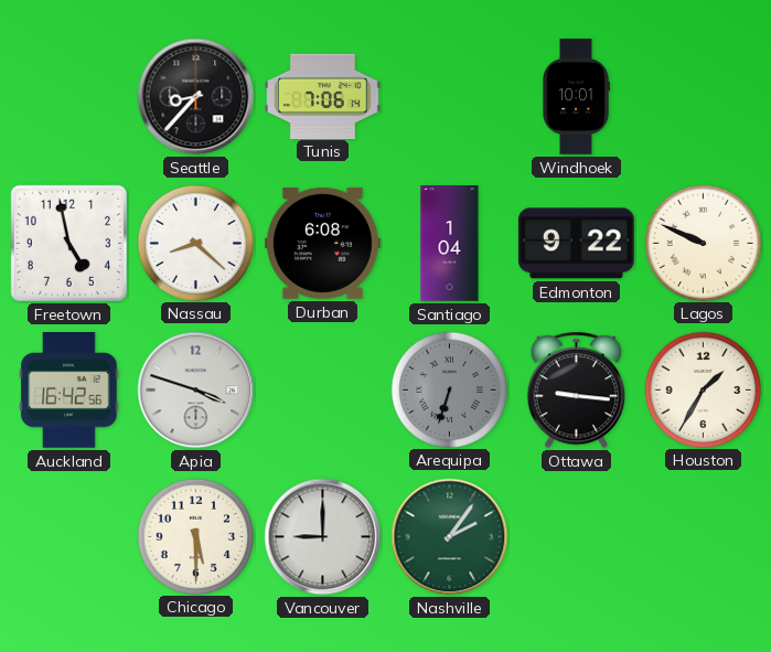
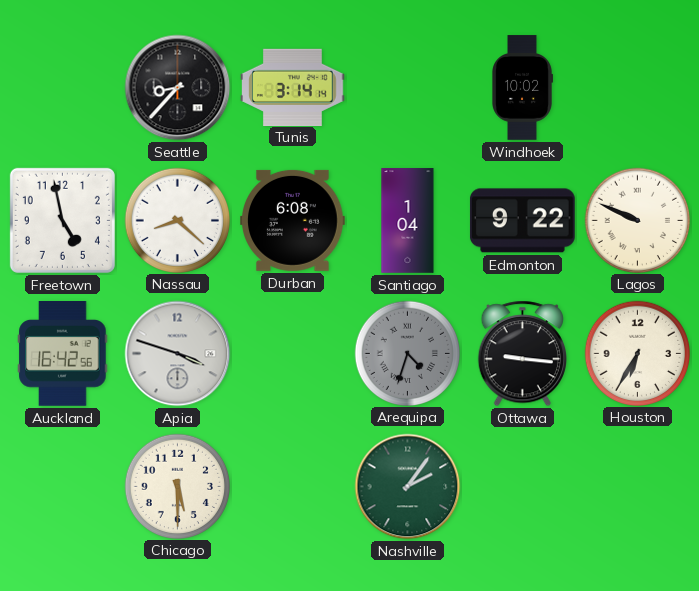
Tunis: 7:06 -> 3:14
Windhoek: 10:01 -> 10:02
Arequipa: 6:33 -> 4:33
Houston: 1:35 -> 6:35
Vancouver: 9:00 -> none
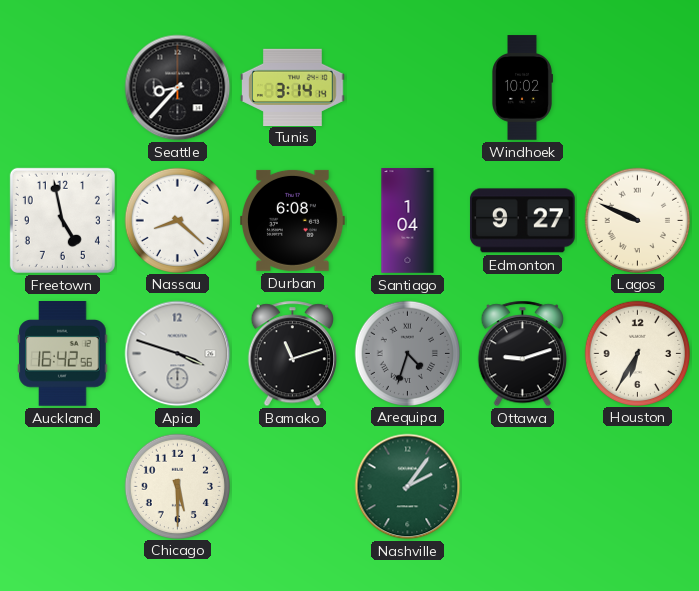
Edmonton: 9:22 -> 9:27
Bamako: none -> 11:12
Ottawa: 9:16 -> 9:12
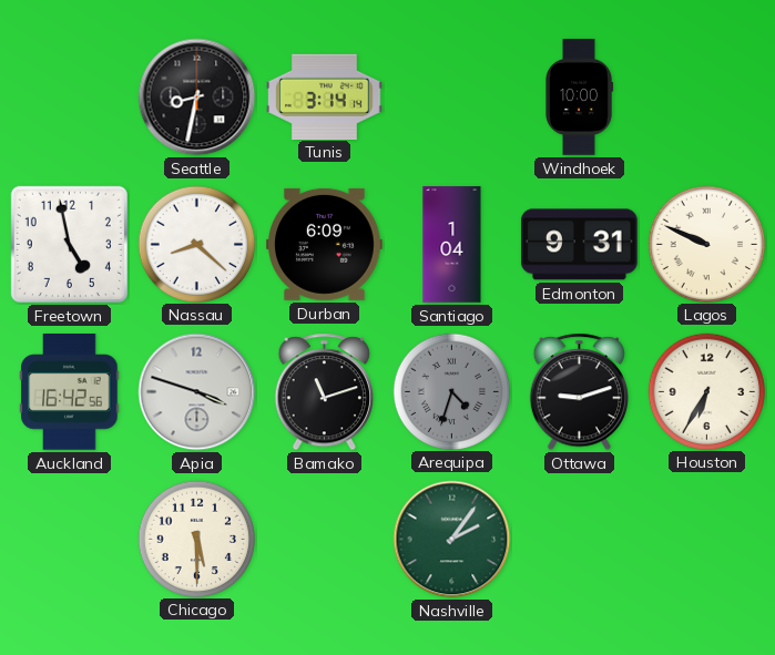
Seattle: 8:37 -> 8:32
Windhoek: 10:02 -> 10:00
Durban: 6:08 -> 6:09
Edmonton: 9:27 -> 9:31
